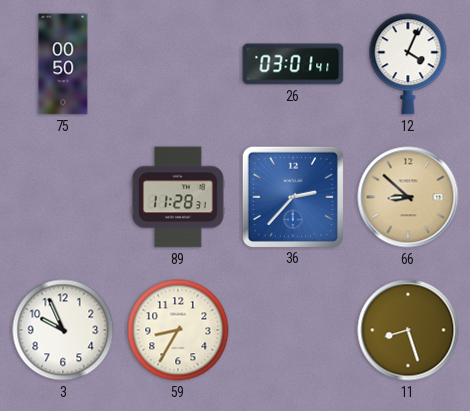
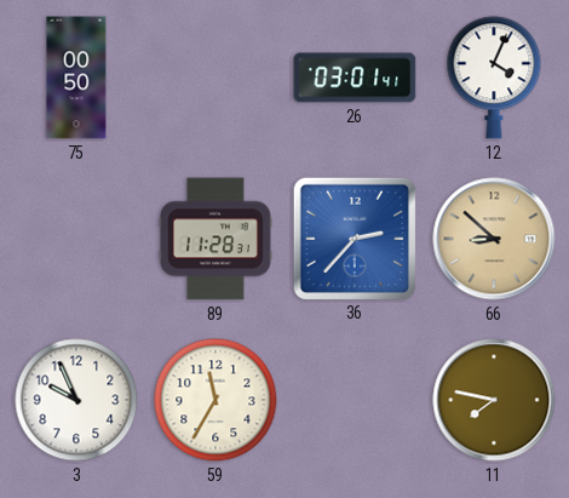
59: 8:35 -> 11:35
11: 8:27 -> 7:47
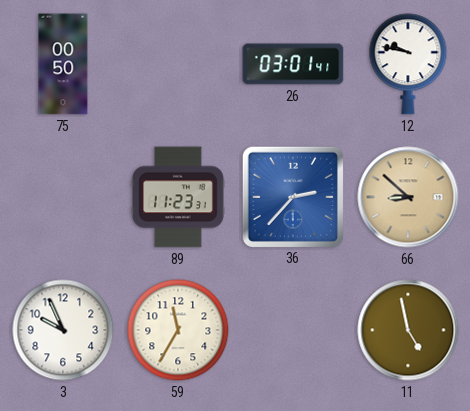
12: 4:04 -> 9:47
89: 11:28 -> 11:23
11: 7:47 -> 4:58
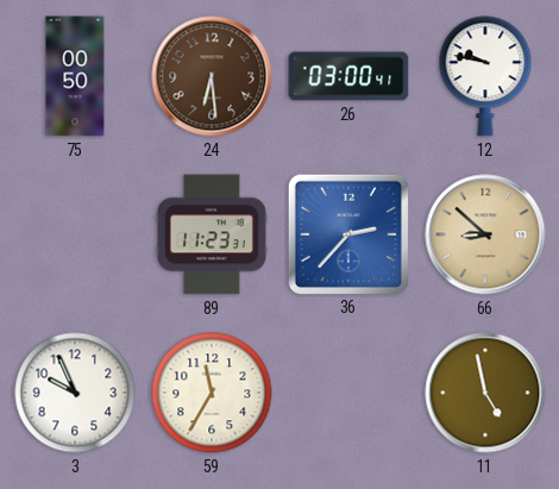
24: none -> 6:29
26: 03:01 -> 03:00
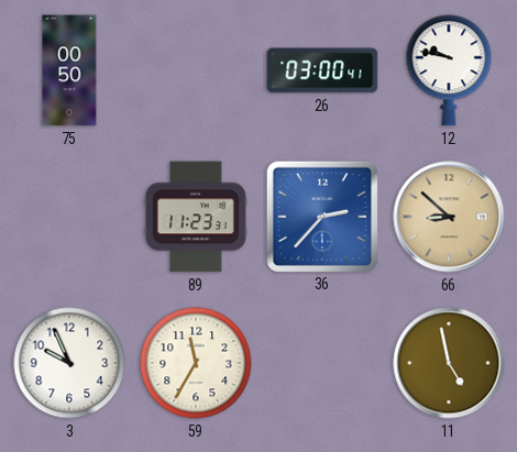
24: 6:29 -> none
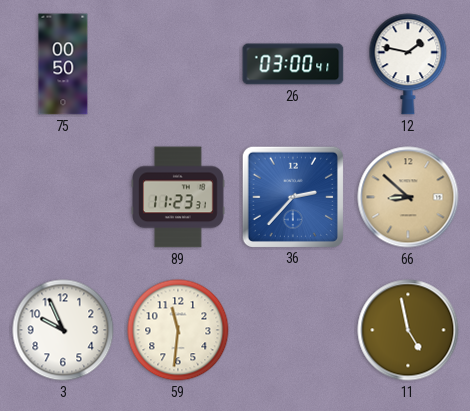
12: 9:47 -> 1:47
59: 11:35 -> 11:31
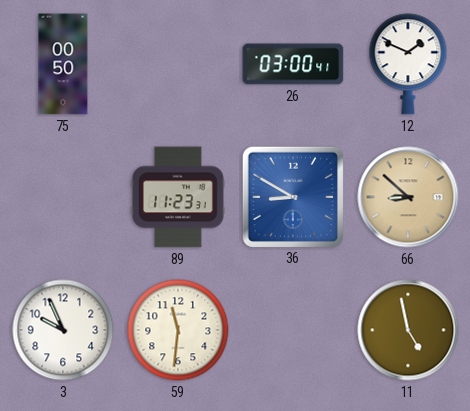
12: 1:47 -> 1:49
36: 2:37 -> 8:50
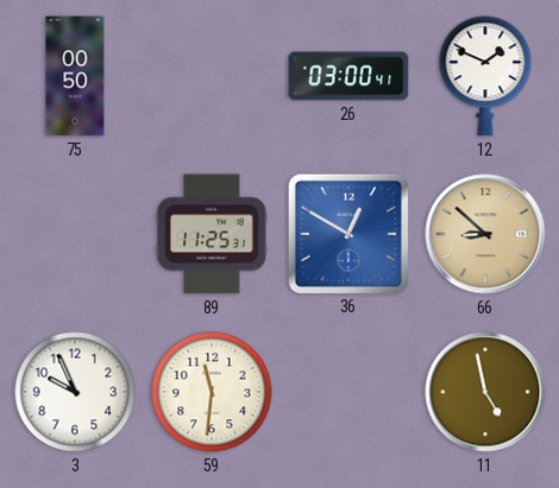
89: 11:23 -> 11:25
36: 8:50 -> 12:50
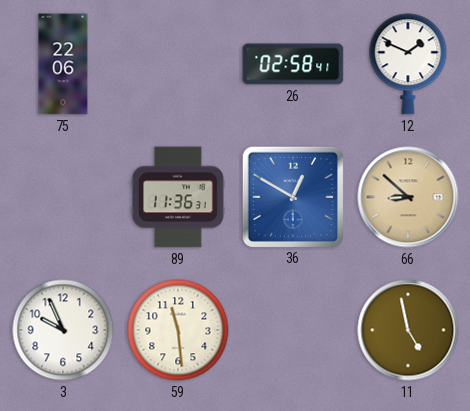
75: 00:50 -> 22:06
26: 03:00 -> 02:58
89: 11:25 -> 11:36
59: 11:31 -> 11:29
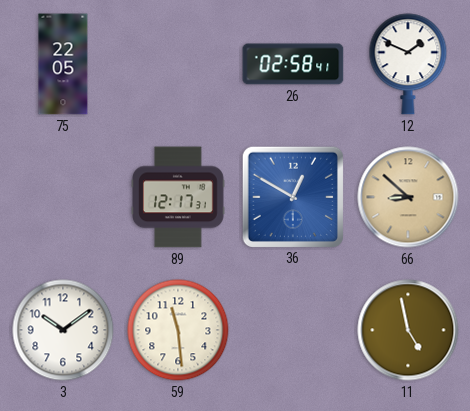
75: 22:06 -> 22:05
89: 11:36 -> 12:17
3: 9:56 -> 10:09
